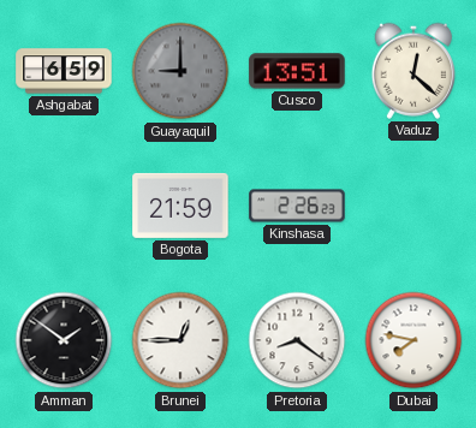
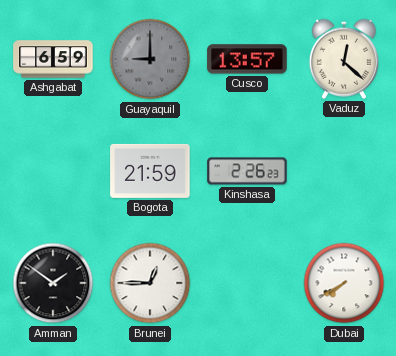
Cusco: 13:51 -> 13:57
Pretoria: 8:21 -> none
Dubai: 7:47 -> 7:40
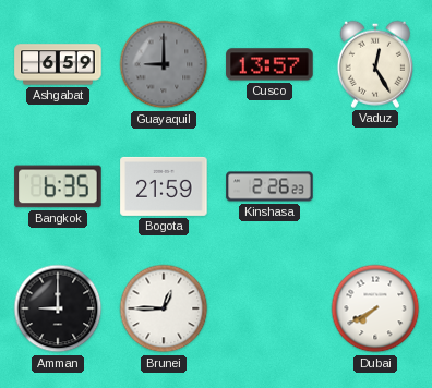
Vaduz: 12:22 -> 12:25
Bangkok: none -> 6:35
Amman: 1:51 -> 9:00
